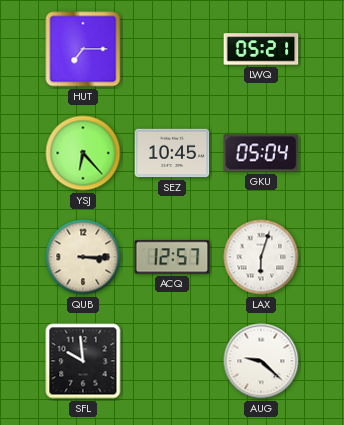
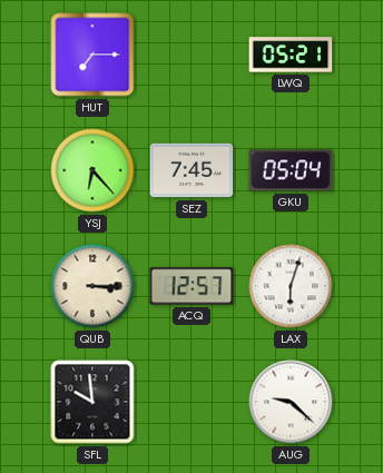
SEZ: 10:45 -> 7:45
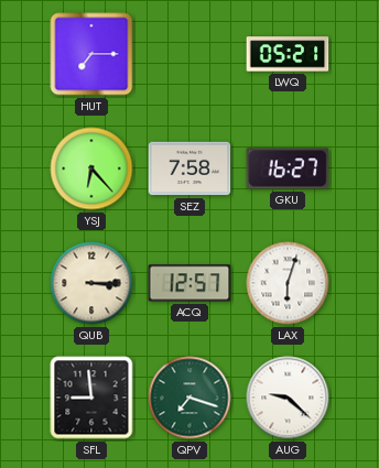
SEZ: 7:45 -> 7:58
GKU: 05:04 -> 16:27
SFL: 9:59 -> 8:59
QPV: none -> 7:18
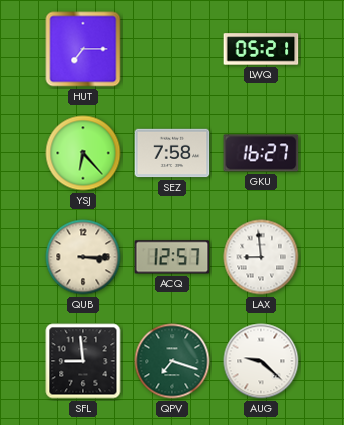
LAX: 6:03 -> 8:59
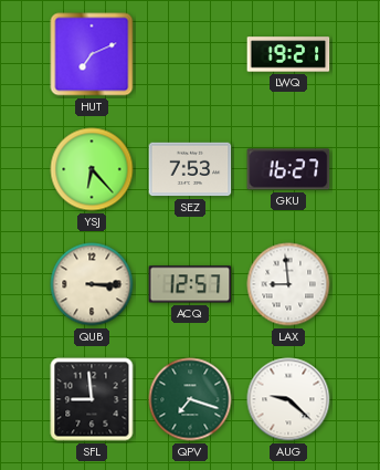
HUT: 7:15 -> 7:11
LWQ: 05:21 -> 19:21
SEZ: 7:58 -> 7:53
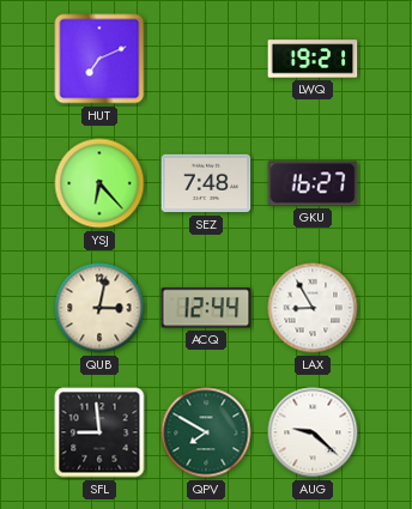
SEZ: 7:53 -> 7:48
QUB: 3:15 -> 3:02
ACQ: 12:57 -> 12:44
LAX: 8:59 -> 8:55
QPV: 7:18 -> 7:50
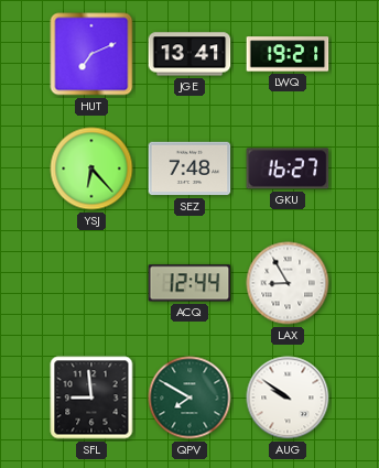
JGE: none -> 13:41
QUB: 3:02 -> none
AUG: 9:22 -> 9:51
